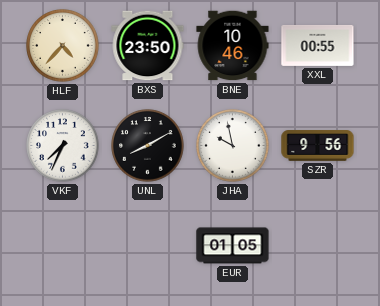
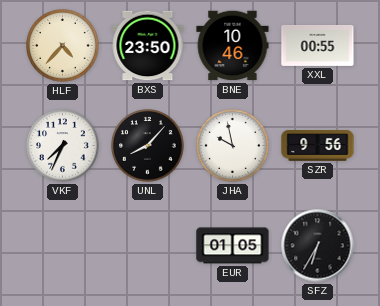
UNL: 8:10 -> 8:07
SFZ: none -> 6:35
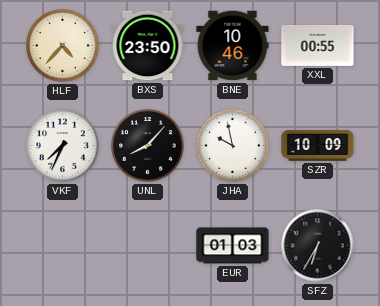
SZR: 9:56 -> 10:09
EUR: 01:05 -> 01:03
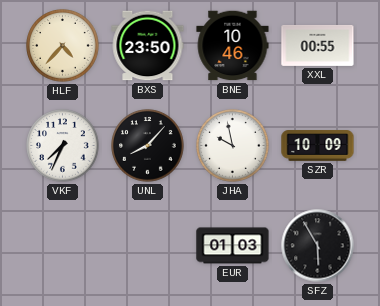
SFZ: 6:35 -> 5:55
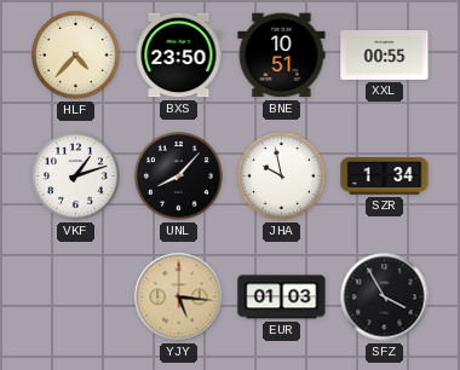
BNE: 10:46 -> 10:51
VKF: 7:34 -> 1:12
SZR: 10:09 -> 1:34
YJY: none -> 5:16
SFZ: 5:55 -> 3:55
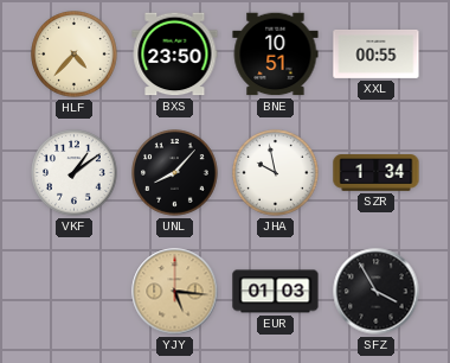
VKF: 1:12 -> 1:09
